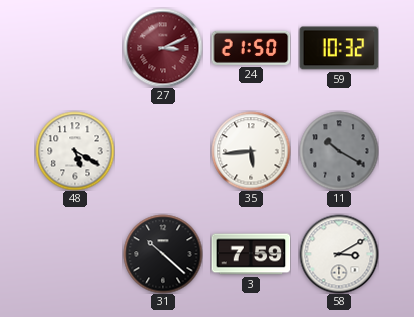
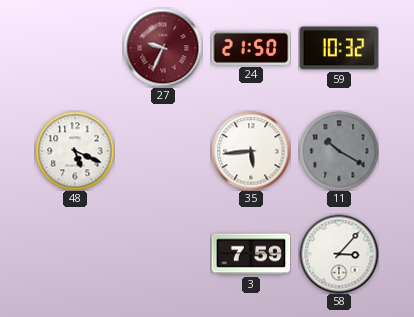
27: 3:11 -> 9:34
48: 5:20 -> 5:19
31: 10:22 -> none
58: 3:10 -> 3:07
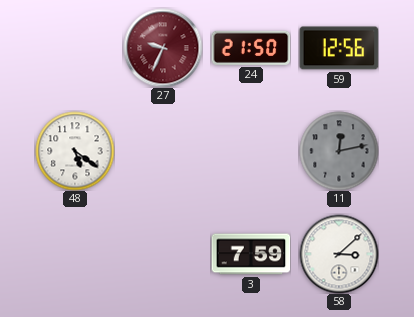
59: 10:32 -> 12:56
48: 5:19 -> 5:21
35: 5:44 -> none
11: 10:20 -> 12:13
58: 3:07 -> 3:08
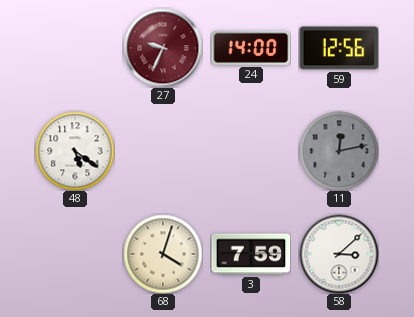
24: 21:50 -> 14:00
68: none -> 4:03
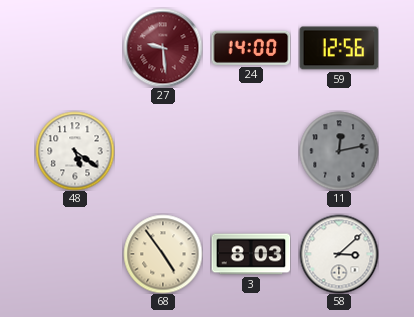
27: 9:34 -> 9:29
68: 4:03 -> 4:54
3: 7:59 -> 8:03
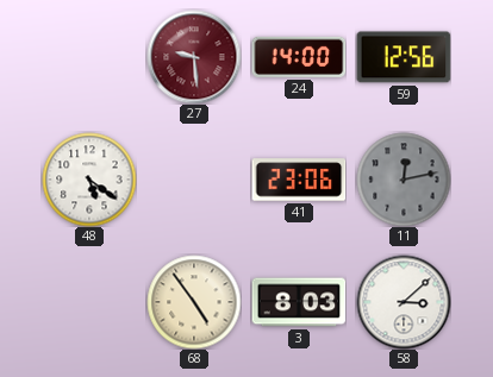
41: none -> 23:06
